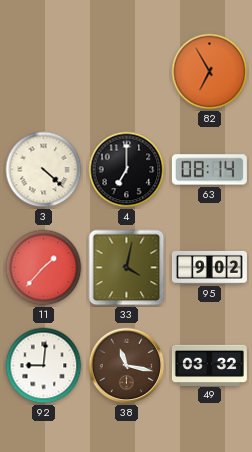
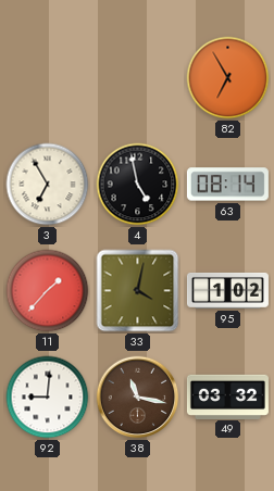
3: 4:22 -> 6:55
4: 7:00 -> 4:58
95: 9:02 -> 1:02
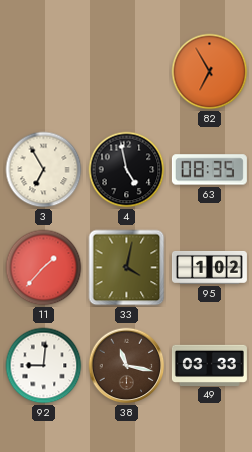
63: 08:14 -> 08:35
49: 03:32 -> 03:33
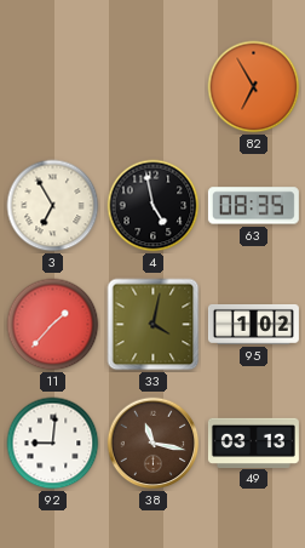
49: 03:33 -> 03:13
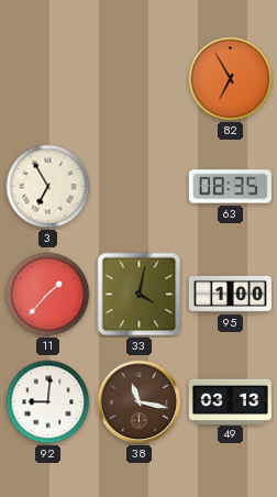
4: 4:58 -> none
95: 1:02 -> 1:00
